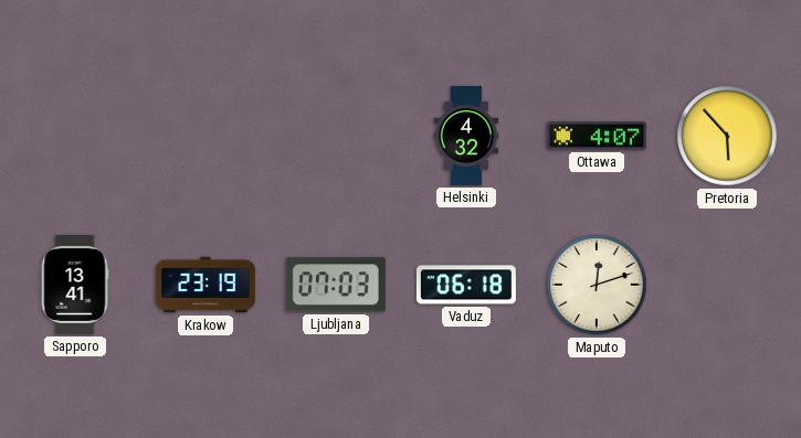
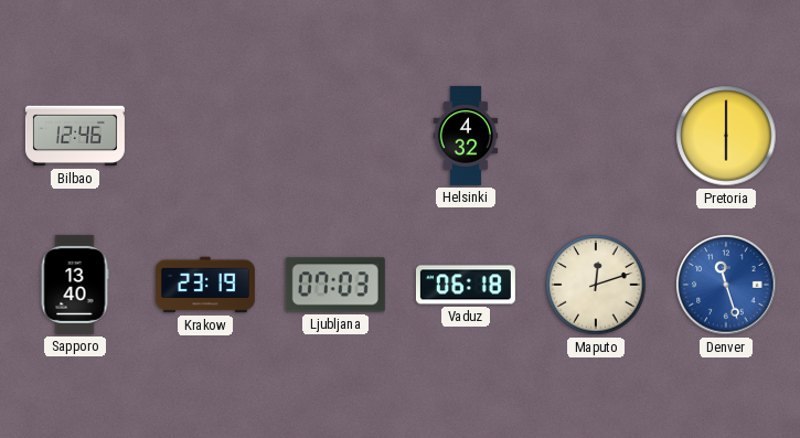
Bilbao: none -> 12:46
Ottawa: 4:07 -> none
Pretoria: 5:53 -> 6:00
Sapporo: 13:41 -> 13:40
Denver: none -> 11:27
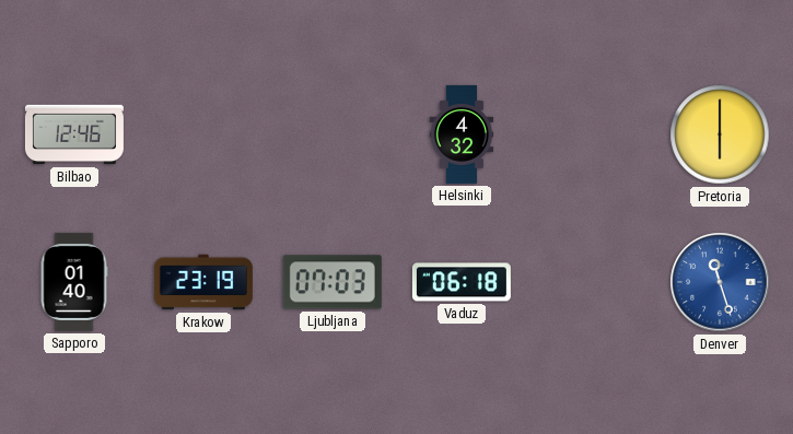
Sapporo: 13:40 -> 01:40
Maputo: 12:12 -> none
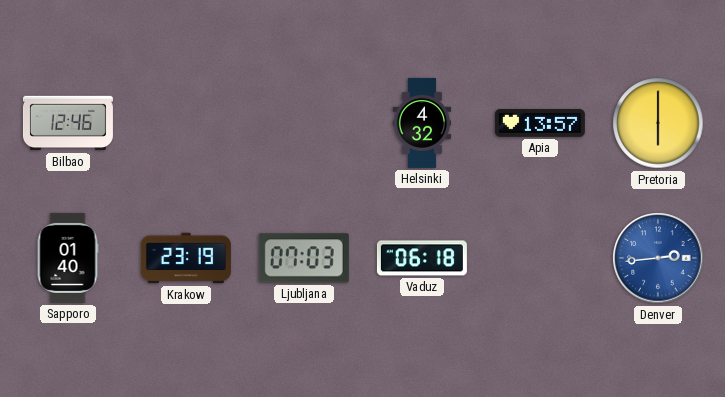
Apia: none -> 13:57
Denver: 11:27 -> 2:44
